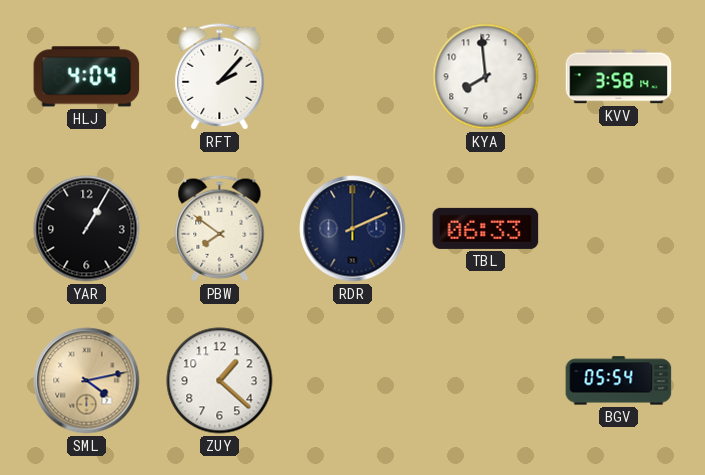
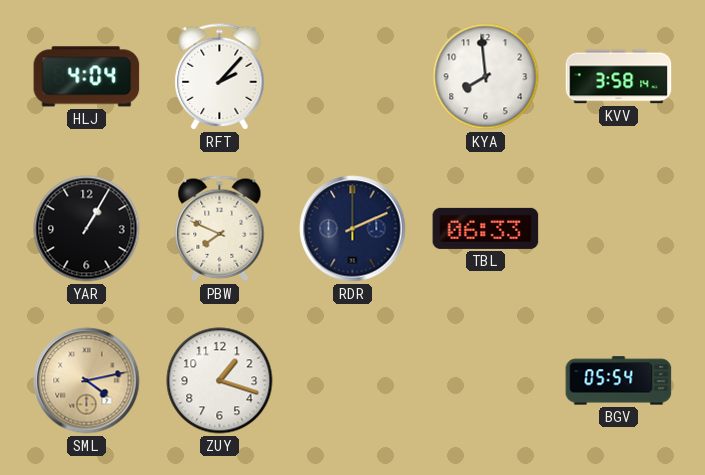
PBW: 7:51 -> 7:49
ZUY: 1:22 -> 1:18
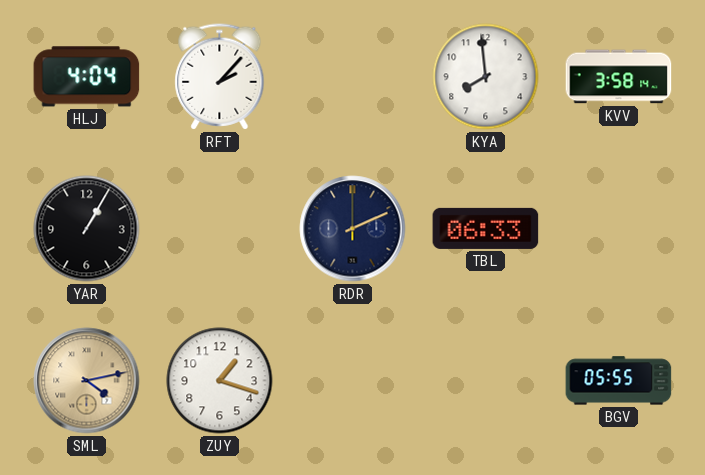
PBW: 7:49 -> none
BGV: 05:54 -> 05:55
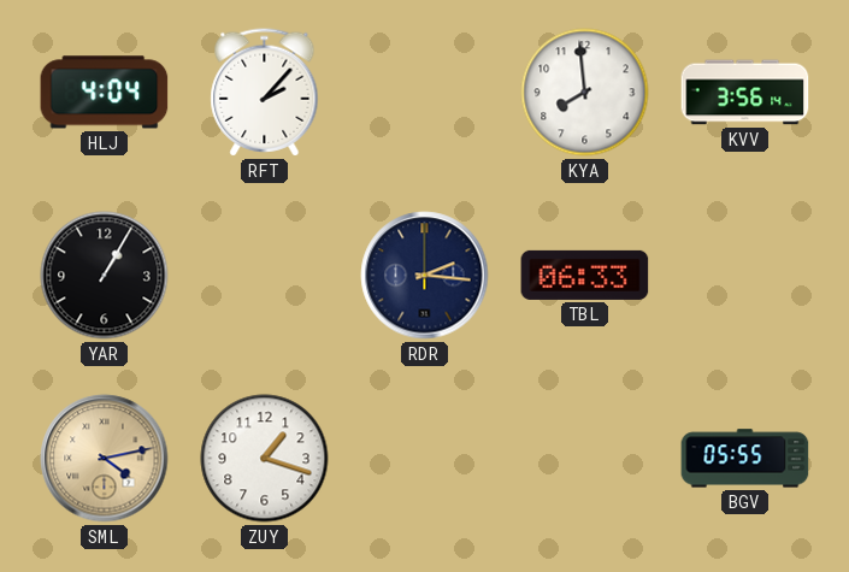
KVV: 3:58 -> 3:56
RDR: 2:11 -> 2:16
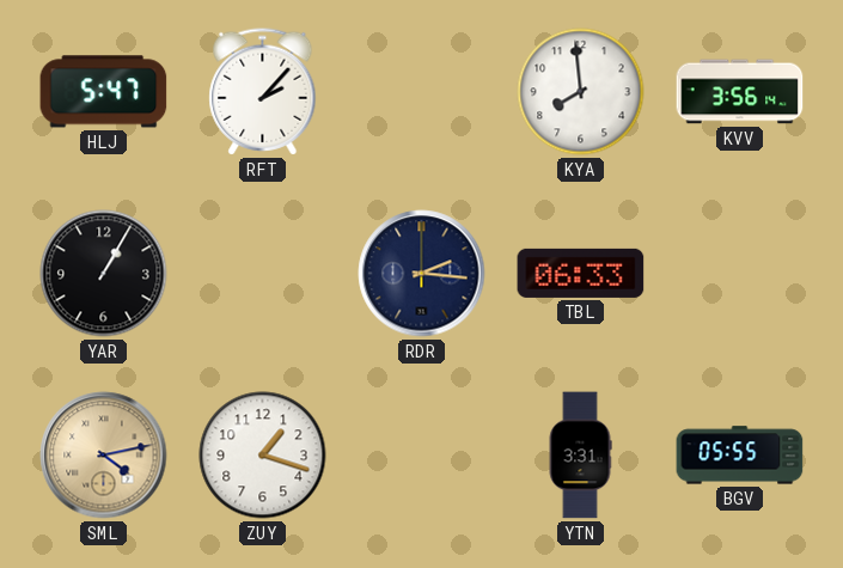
HLJ: 4:04 -> 5:47
YTN: none -> 3:31
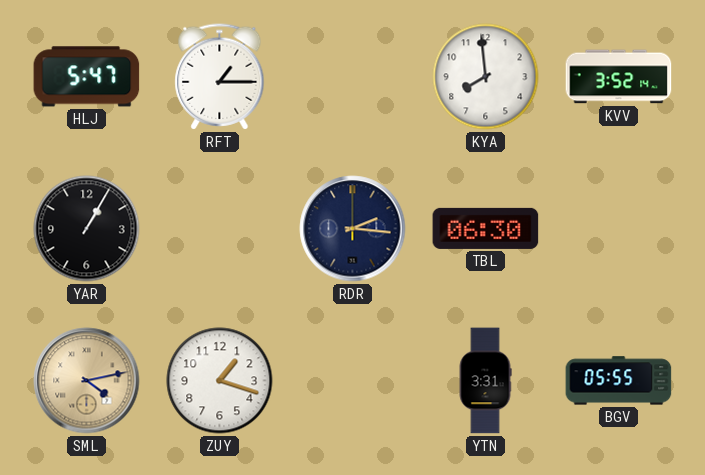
RFT: 2:07 -> 1:15
KVV: 3:56 -> 3:52
TBL: 06:33 -> 06:30
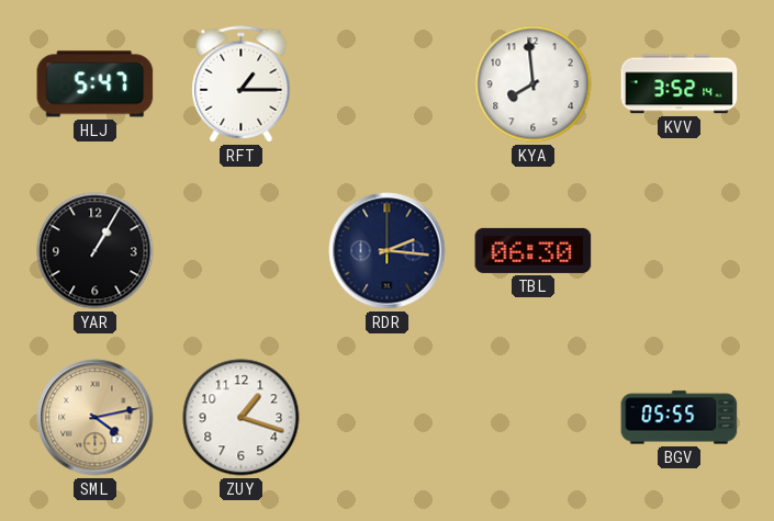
YTN: 3:31 -> none
